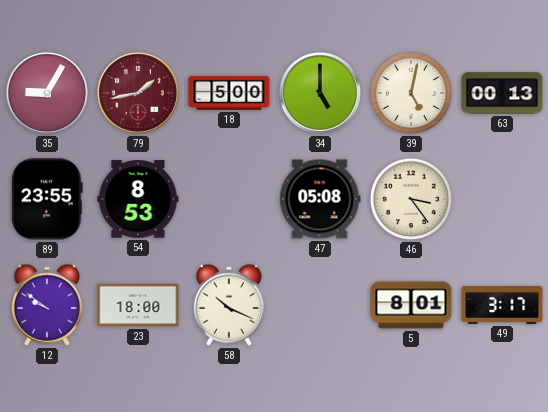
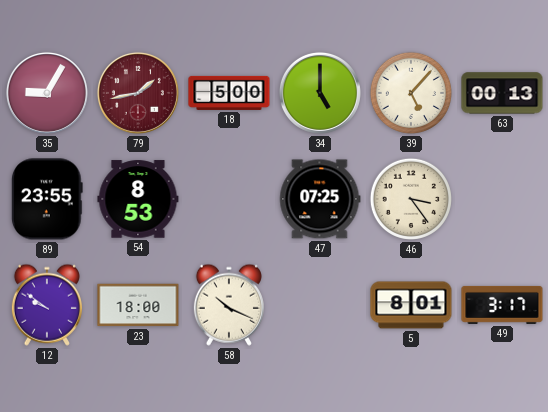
39: 5:02 -> 5:07
47: 05:08 -> 07:25
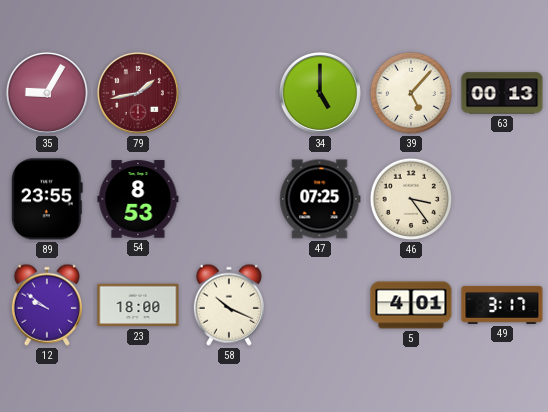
18: 5:00 -> none
5: 8:01 -> 4:01
